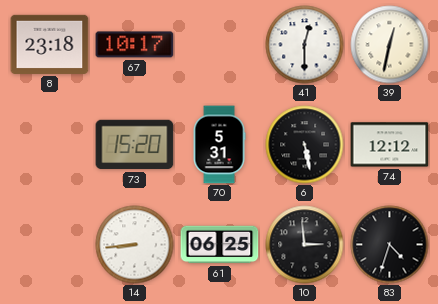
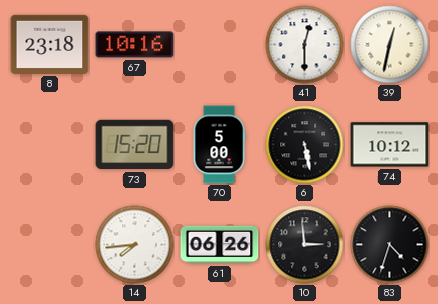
67: 10:17 -> 10:16
70: 5:31 -> 5:00
74: 12:12 -> 10:12
14: 8:44 -> 7:44
61: 06:25 -> 06:26
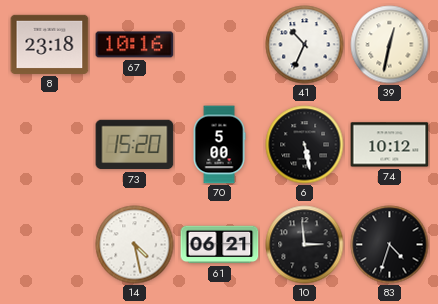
41: 12:30 -> 10:34
14: 7:44 -> 4:28
61: 06:26 -> 06:21
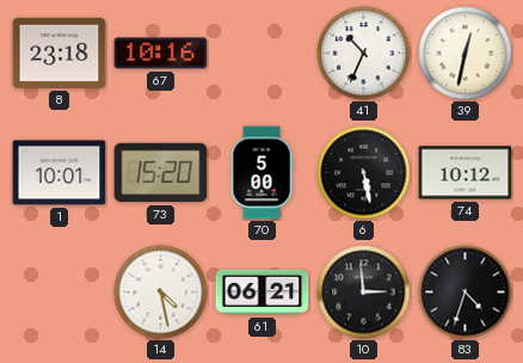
1: none -> 10:01
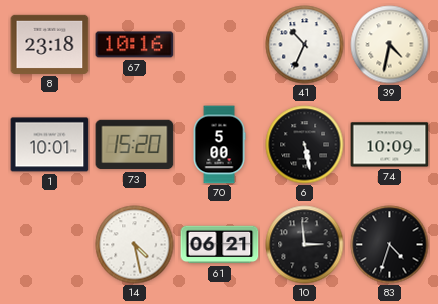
39: 12:32 -> 4:32
74: 10:12 -> 10:09
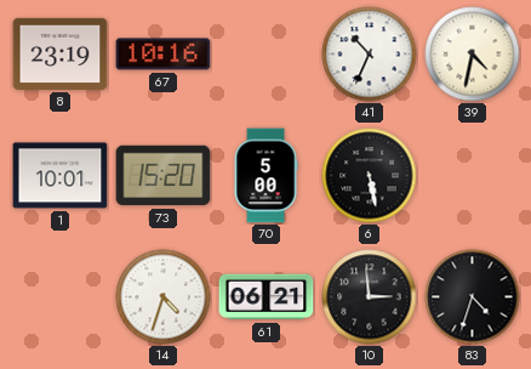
8: 23:18 -> 23:19
74: 10:09 -> none
14: 4:28 -> 4:33
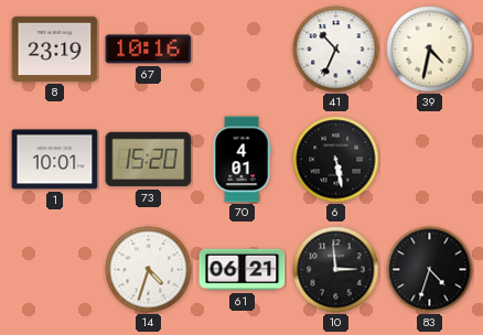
70: 5:00 -> 4:01
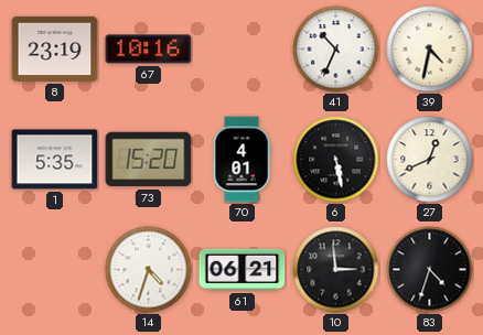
1: 10:01 -> 5:35
27: none -> 12:41
